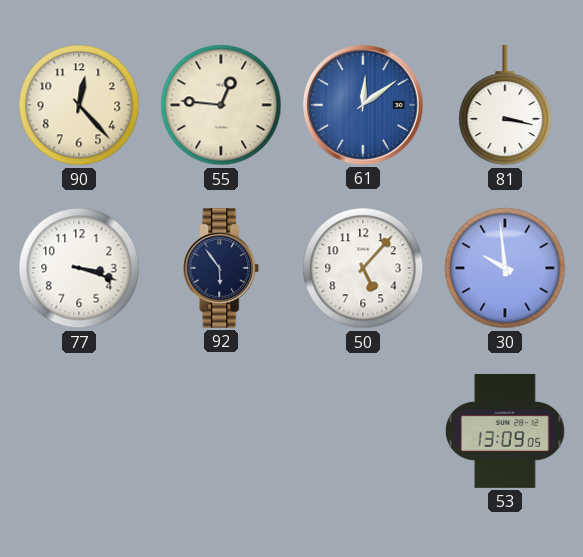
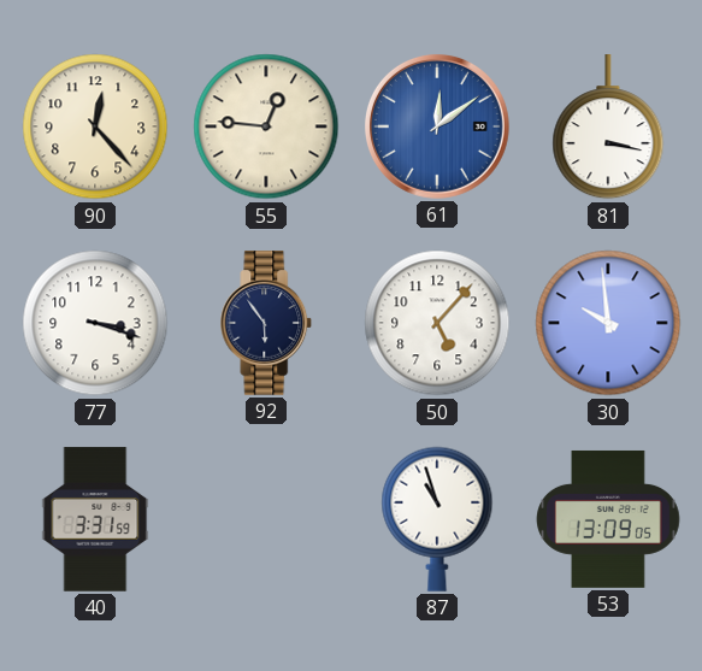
40: none -> 3:31
87: none -> 10:57
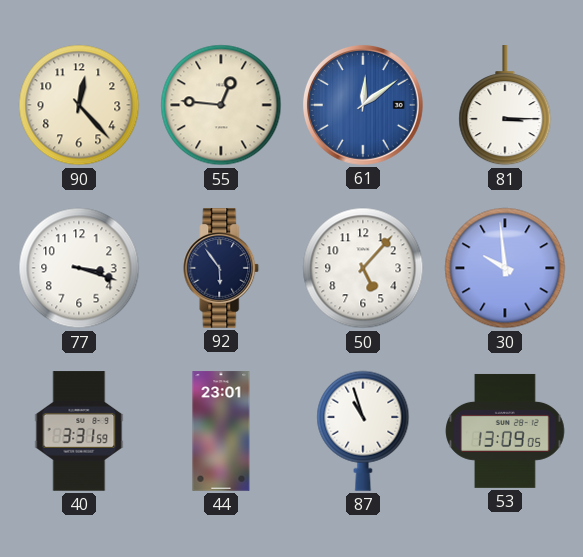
81: 3:17 -> 3:15
44: none -> 23:01
